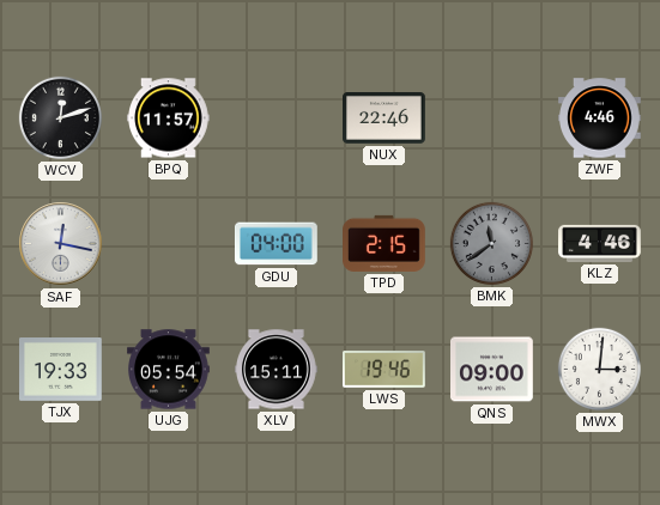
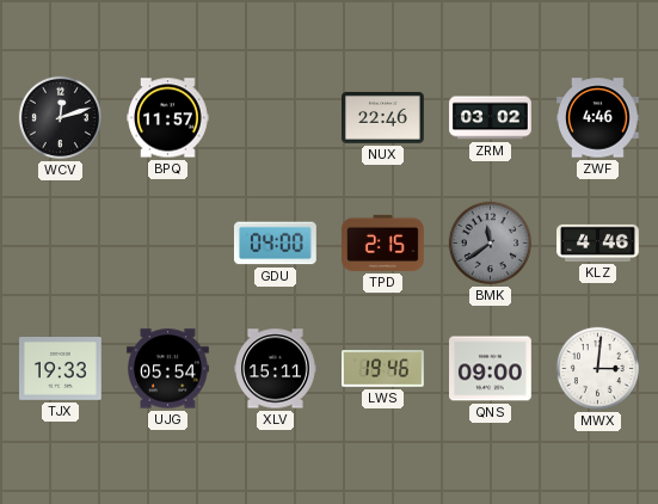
ZRM: none -> 03:02
SAF: 12:17 -> none
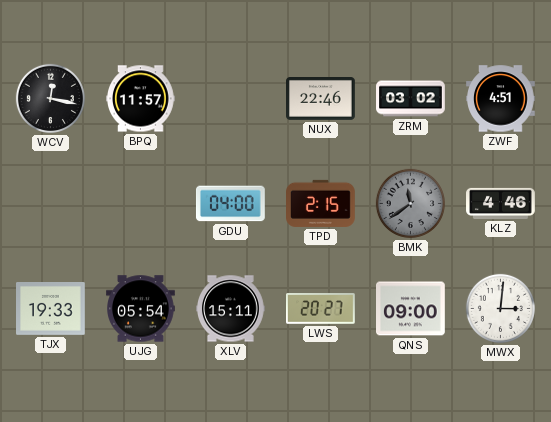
WCV: 12:12 -> 12:17
ZWF: 4:46 -> 4:51
LWS: 19:46 -> 20:27
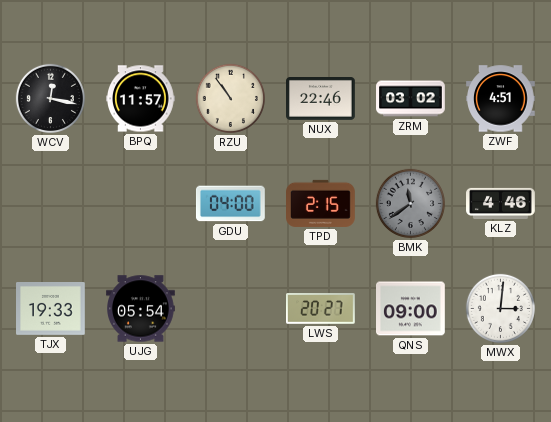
RZU: none -> 10:54
XLV: 15:11 -> none
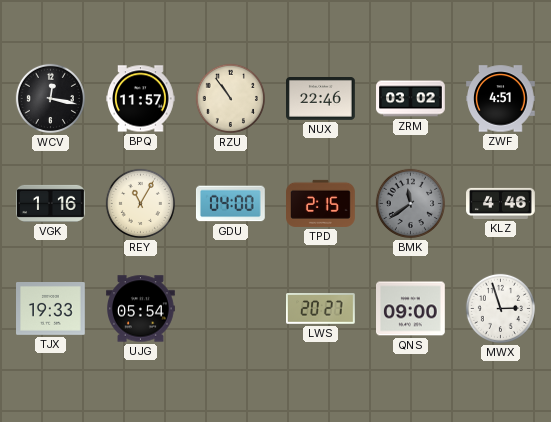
VGK: none -> 1:16
REY: none -> 11:05
MWX: 3:01 -> 2:57
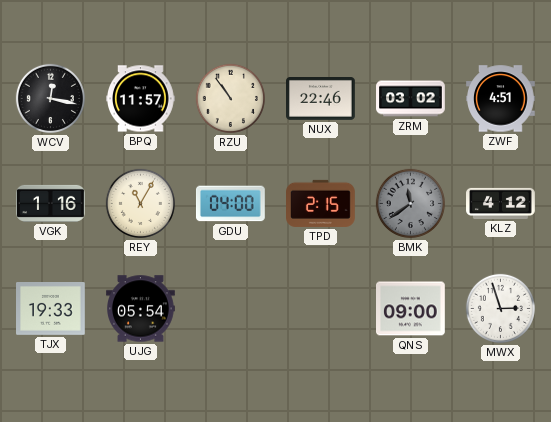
KLZ: 4:46 -> 4:12
LWS: 20:27 -> none
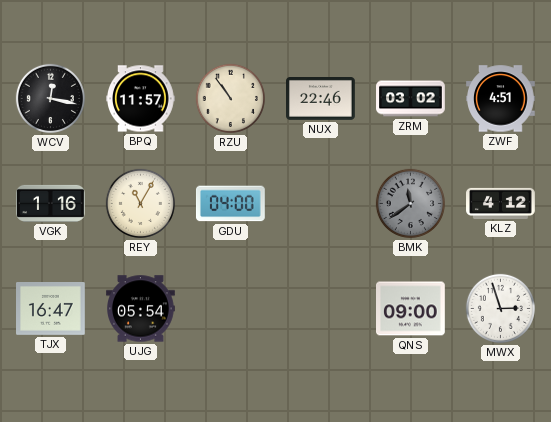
TPD: 2:15 -> none
TJX: 19:33 -> 16:47
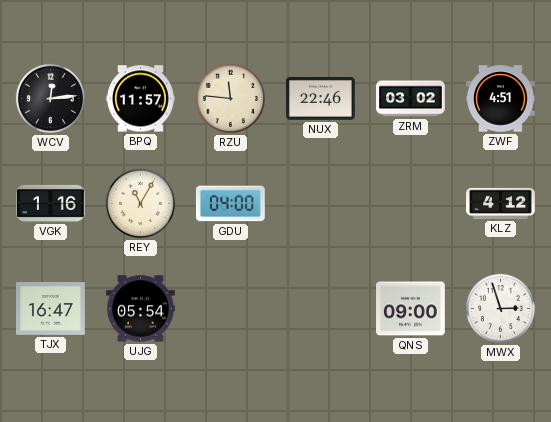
WCV: 12:17 -> 12:14
RZU: 10:54 -> 11:46
BMK: 11:39 -> none
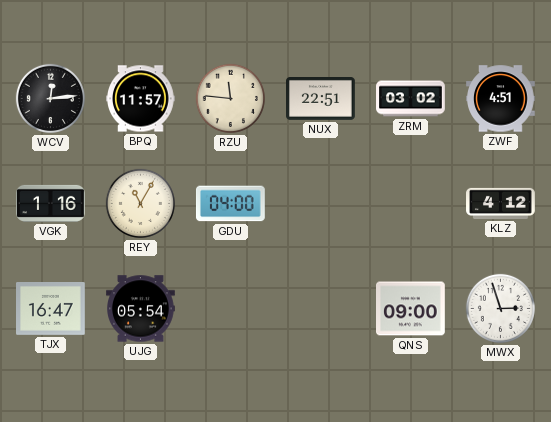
NUX: 22:46 -> 22:51
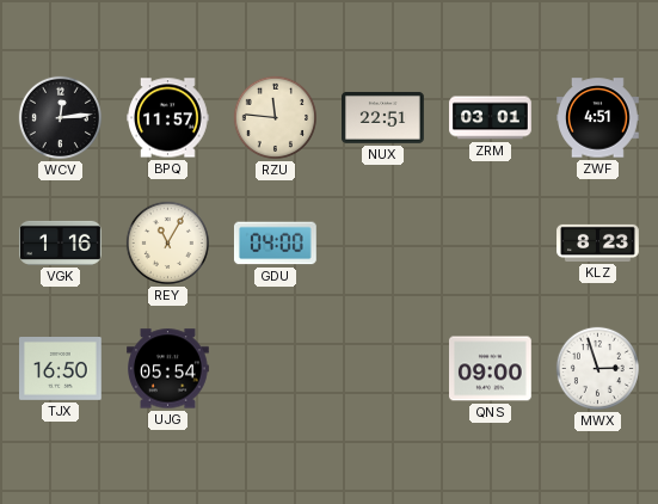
ZRM: 03:02 -> 03:01
KLZ: 4:12 -> 8:23
TJX: 16:47 -> 16:50
